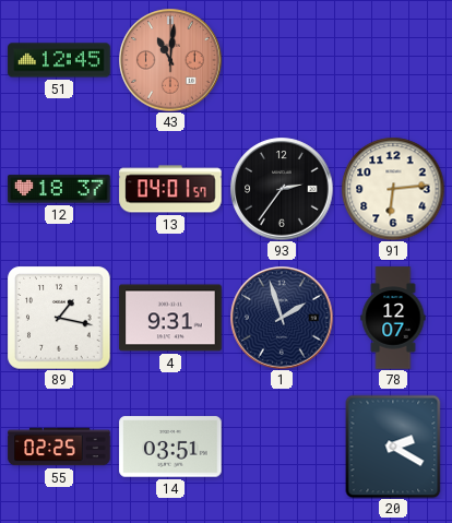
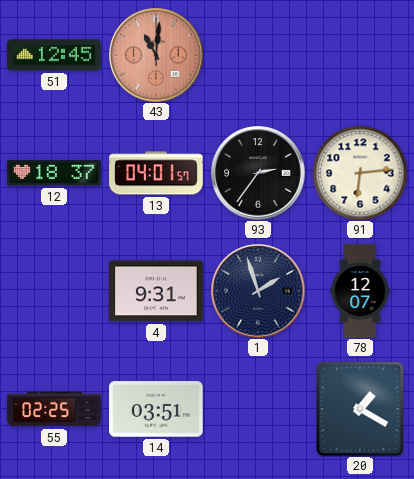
89: 1:17 -> none
20: 2:20 -> 1:20
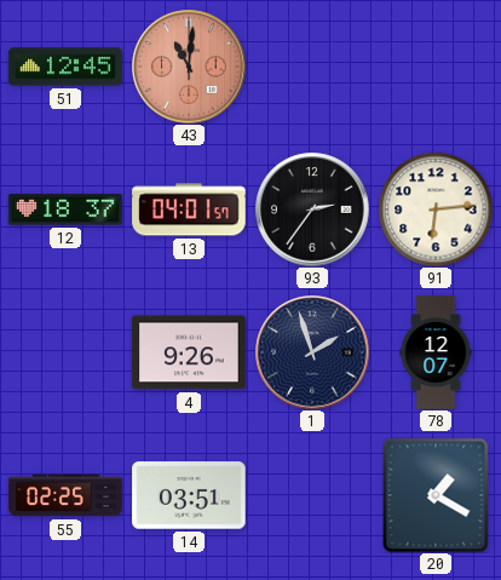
4: 9:31 -> 9:26
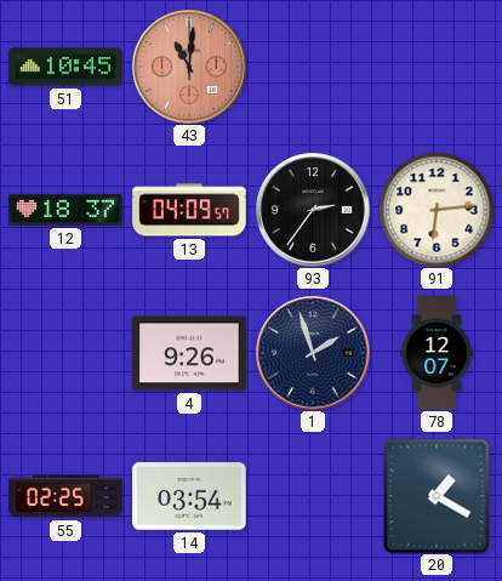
51: 12:45 -> 10:45
13: 04:01 -> 04:09
14: 03:51 -> 03:54
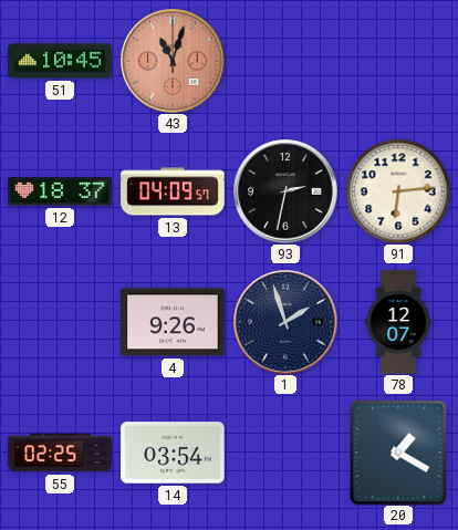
43: 11:01 -> 11:03
93: 2:36 -> 2:32
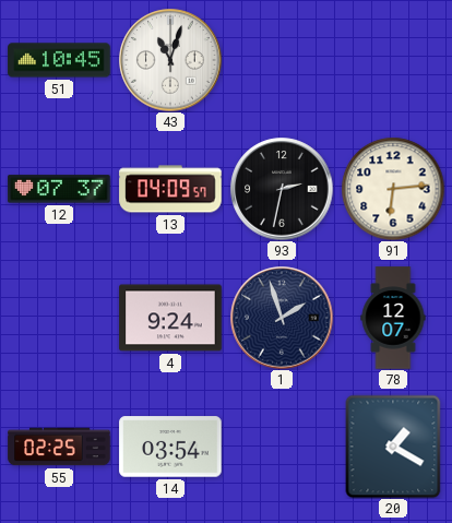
43 dial: salmon -> white
12: 18:37 -> 07:37
4: 9:26 -> 9:24
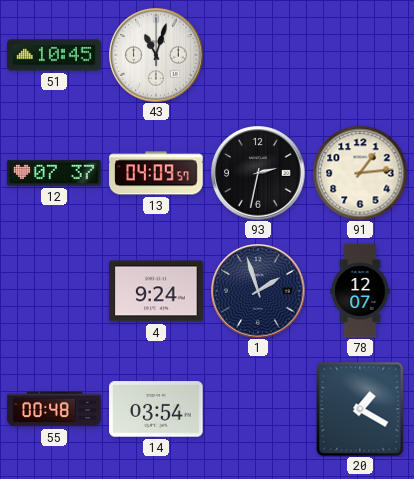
91: 6:14 -> 1:14
55: 02:25 -> 00:48
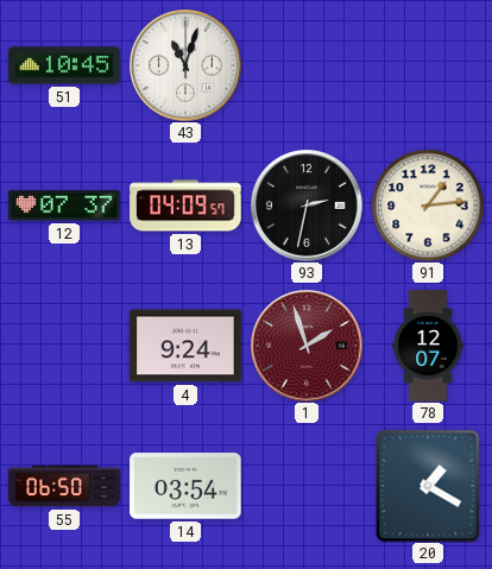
1 dial: navy -> burgundy
55: 00:48 -> 06:50
